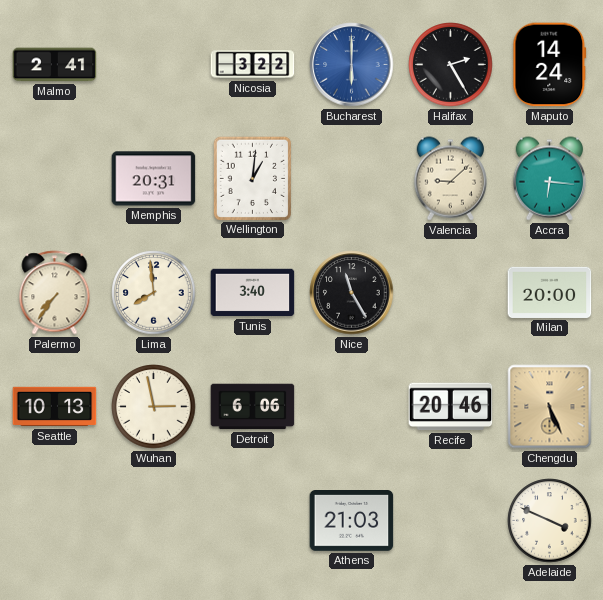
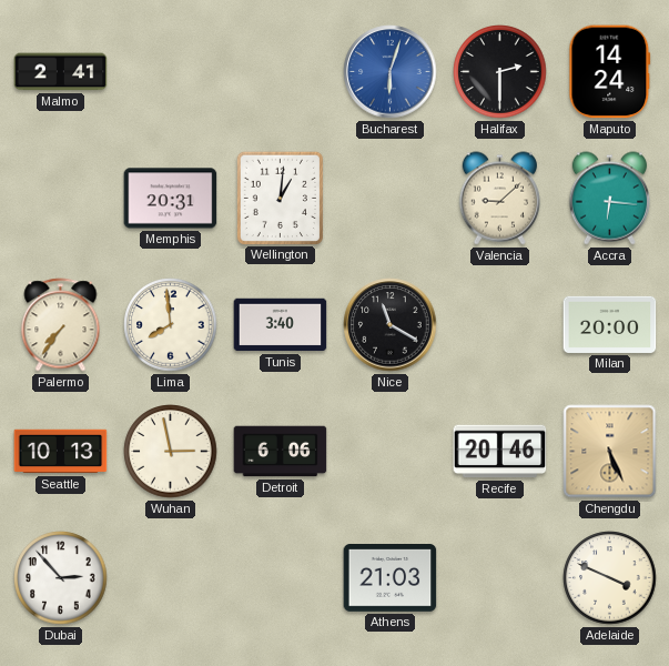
Nicosia: 3:22 -> none
Bucharest: 6:00 -> 6:03
Halifax: 2:25 -> 2:30
Nice: 11:25 -> 11:20
Dubai: none -> 2:53
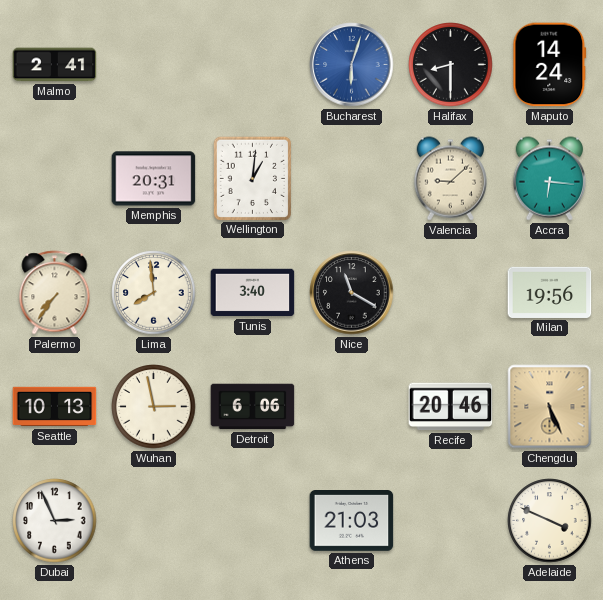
Halifax: 2:30 -> 8:30
Milan: 20:00 -> 19:56
Dubai: 2:53 -> 2:56
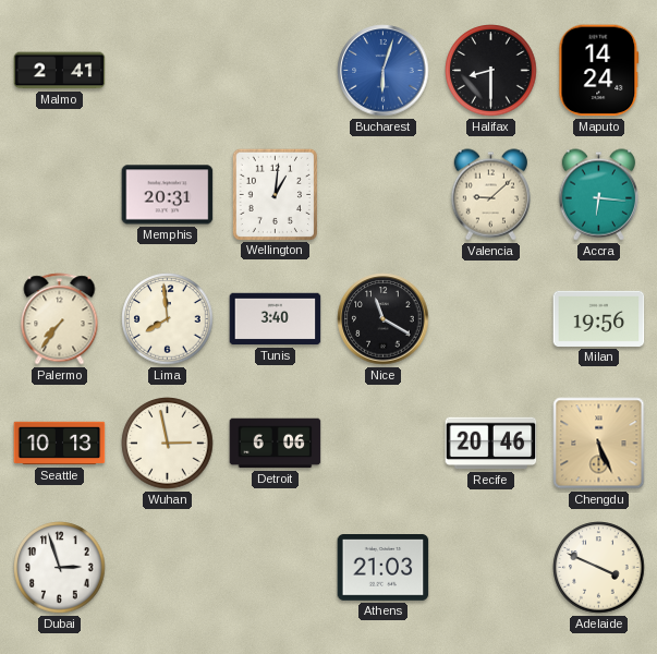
Dubai: 2:56 -> 2:57
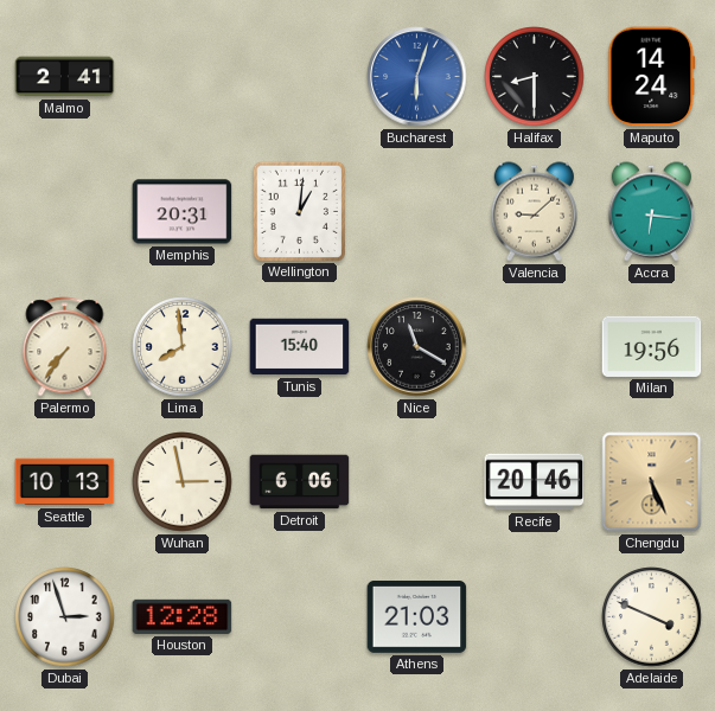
Tunis: 3:40 -> 15:40
Houston: none -> 12:28
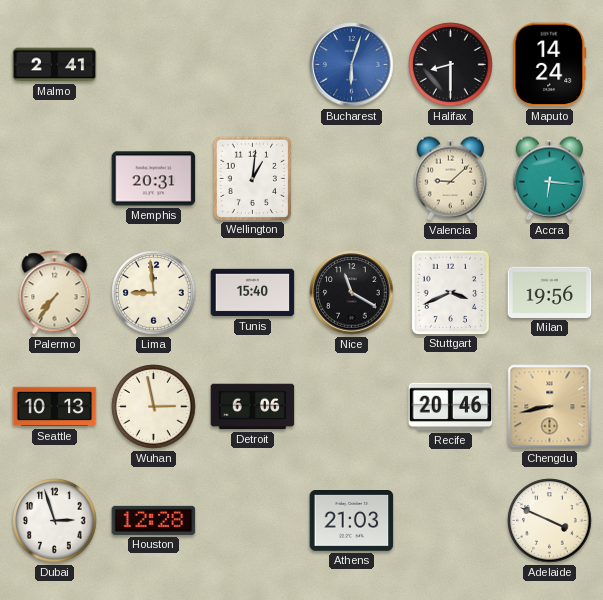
Lima: 7:59 -> 8:59
Stuttgart: none -> 3:41
Chengdu: 5:26 -> 8:43
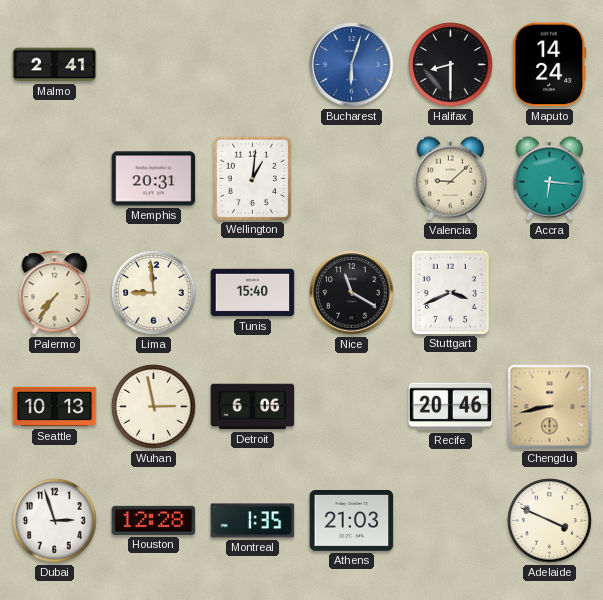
Milan: 19:56 -> none
Montreal: none -> 1:35
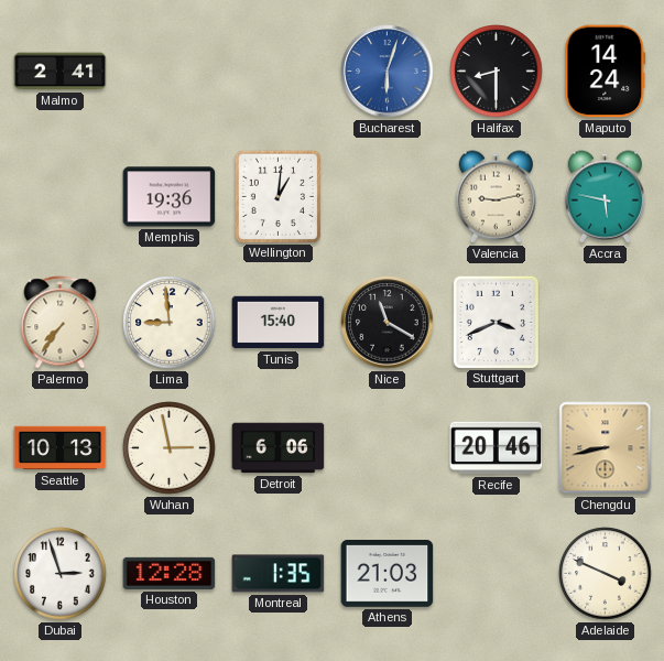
Memphis: 20:31 -> 19:36
Valencia: 9:08 -> 9:13
Accra: 6:16 -> 5:47
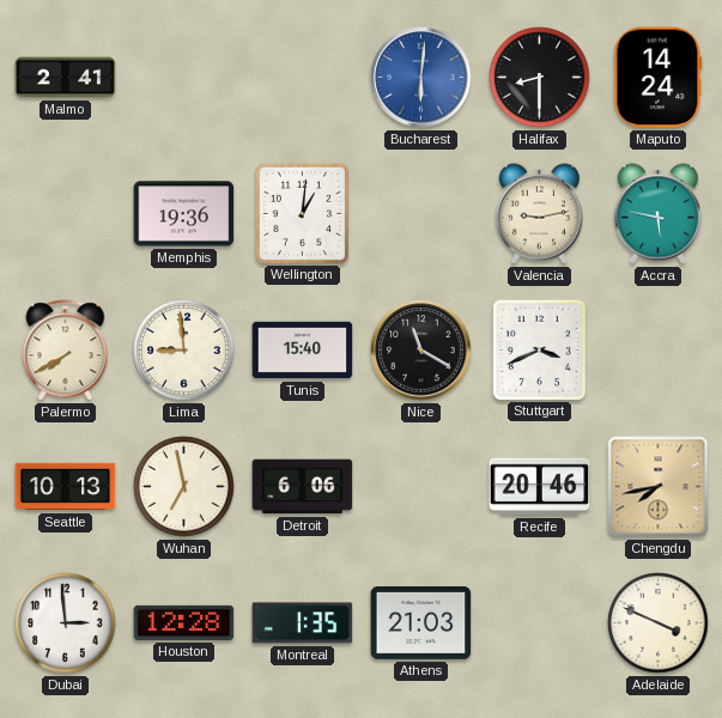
Bucharest: 6:03 -> 6:01
Palermo: 7:36 -> 7:40
Wuhan: 2:58 -> 6:58
Chengdu: 8:43 -> 7:43
Dubai: 2:57 -> 2:59
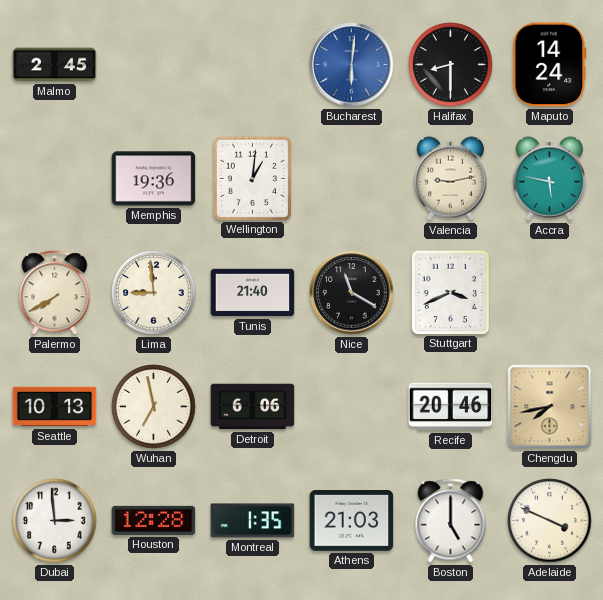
Malmo: 2:41 -> 2:45
Tunis: 15:40 -> 21:40
Boston: none -> 5:00
